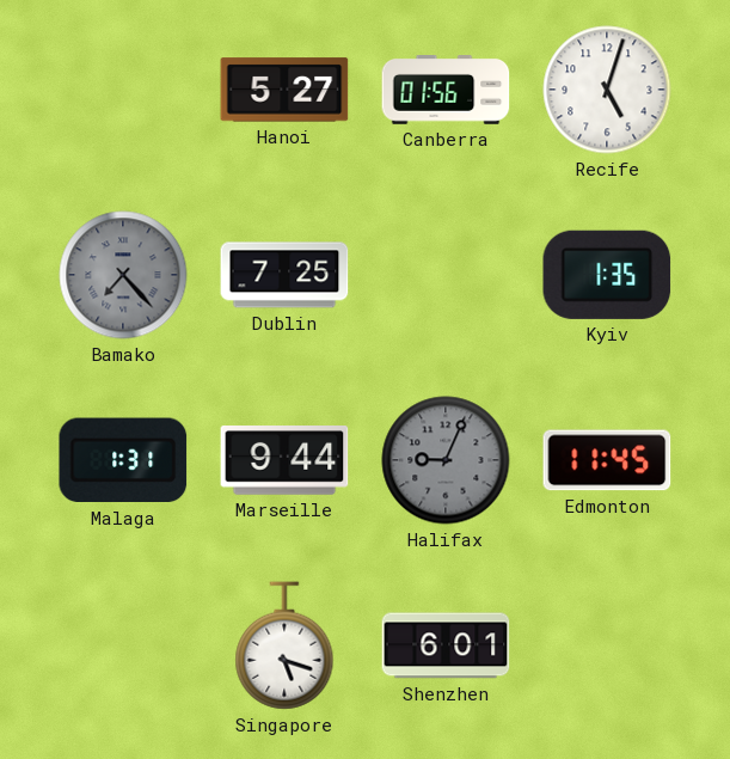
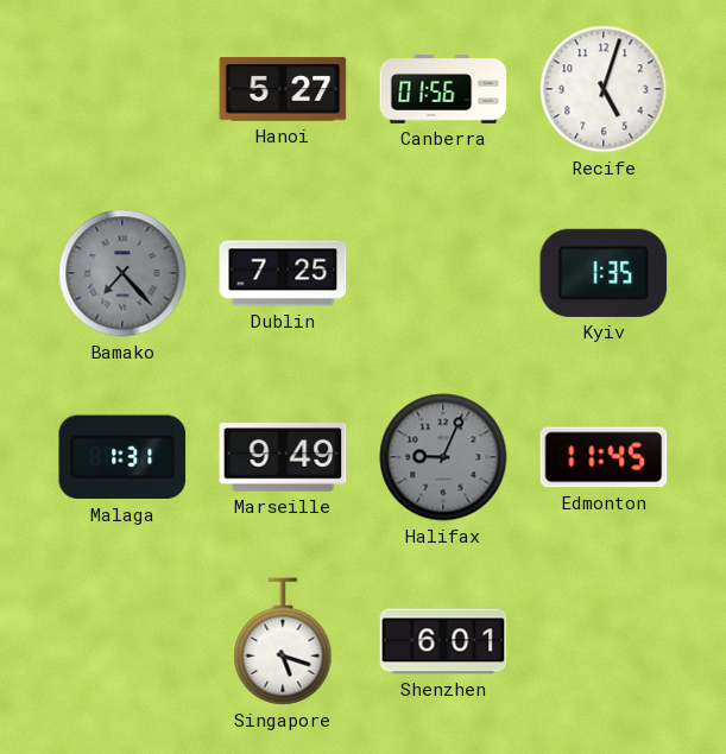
Marseille: 9:44 -> 9:49
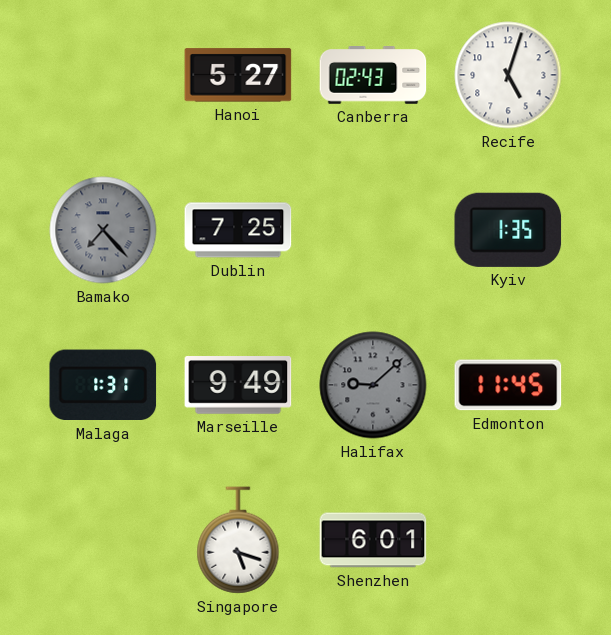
Canberra: 01:56 -> 02:43
Halifax: 9:04 -> 9:08
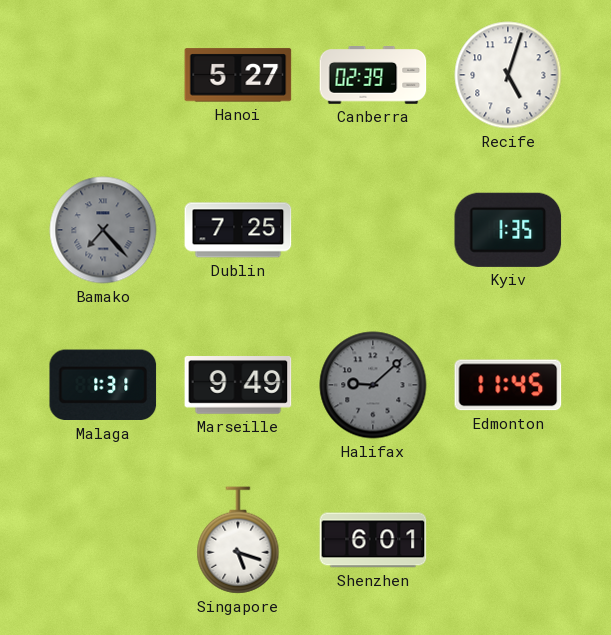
Canberra: 02:43 -> 02:39
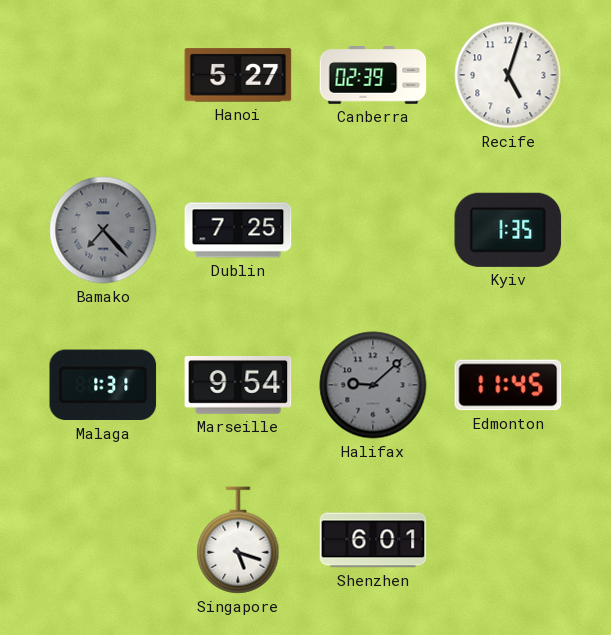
Marseille: 9:49 -> 9:54
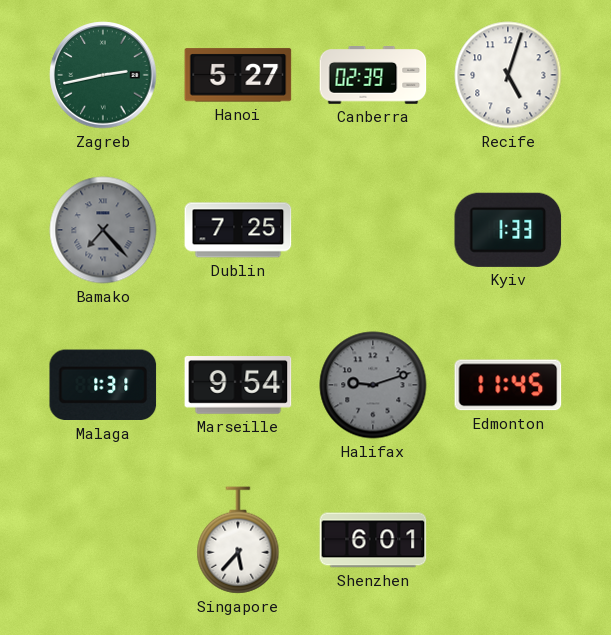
Zagreb: none -> 2:43
Kyiv: 1:35 -> 1:33
Halifax: 9:08 -> 9:12
Singapore: 5:18 -> 5:37
